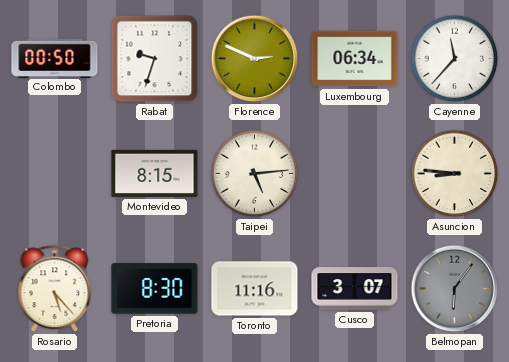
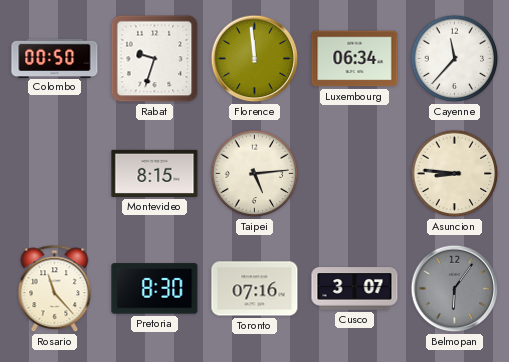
Florence: 2:49 -> 11:59
Rosario: 5:23 -> 11:23
Toronto: 11:16 -> 07:16
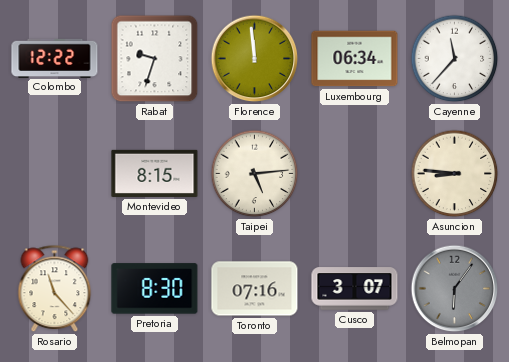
Colombo: 00:50 -> 12:22
